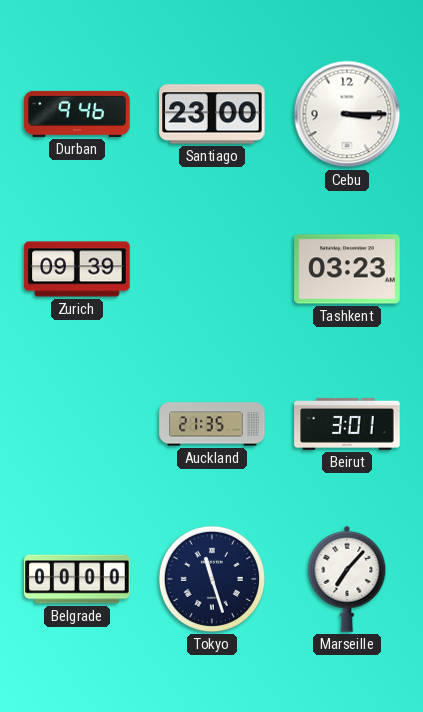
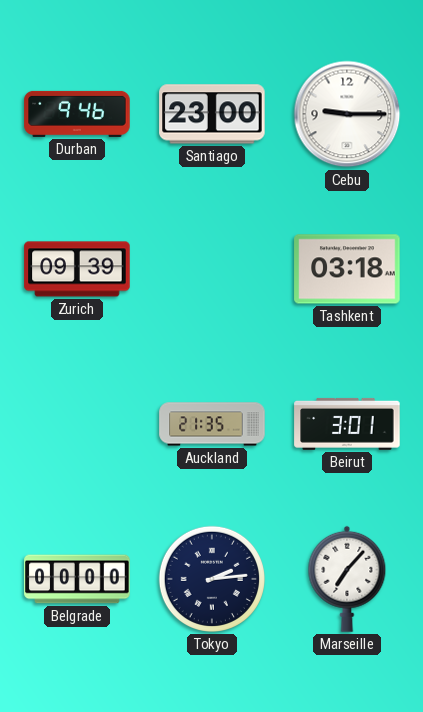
Cebu: 3:15 -> 9:15
Tashkent: 03:23 -> 03:18
Tokyo: 11:27 -> 2:14
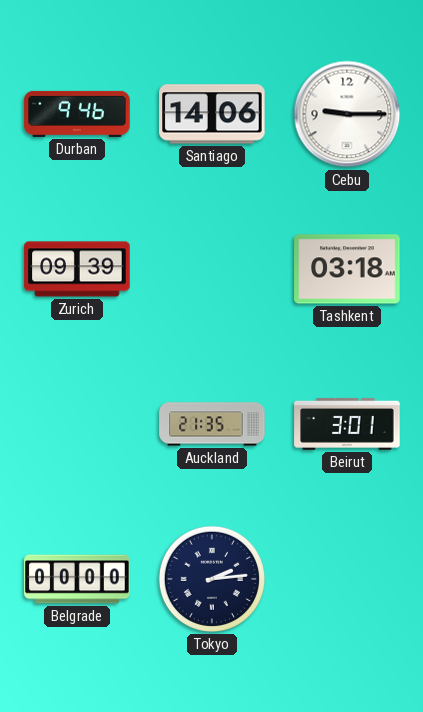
Santiago: 23:00 -> 14:06
Marseille: 7:07 -> none
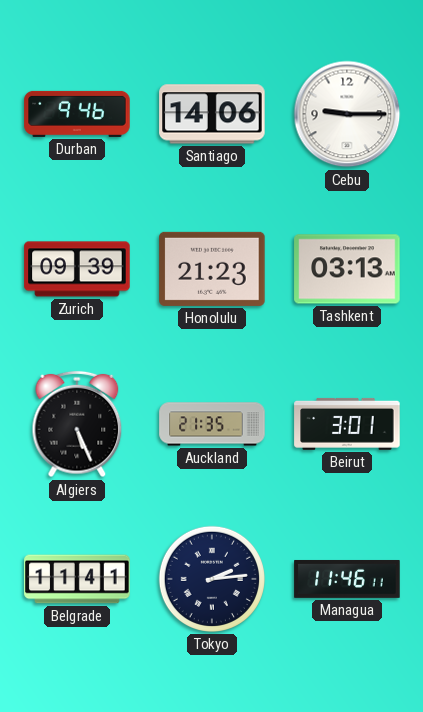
Honolulu: none -> 21:23
Tashkent: 03:18 -> 03:13
Algiers: none -> 5:26
Belgrade: 00:00 -> 11:41
Managua: none -> 11:46
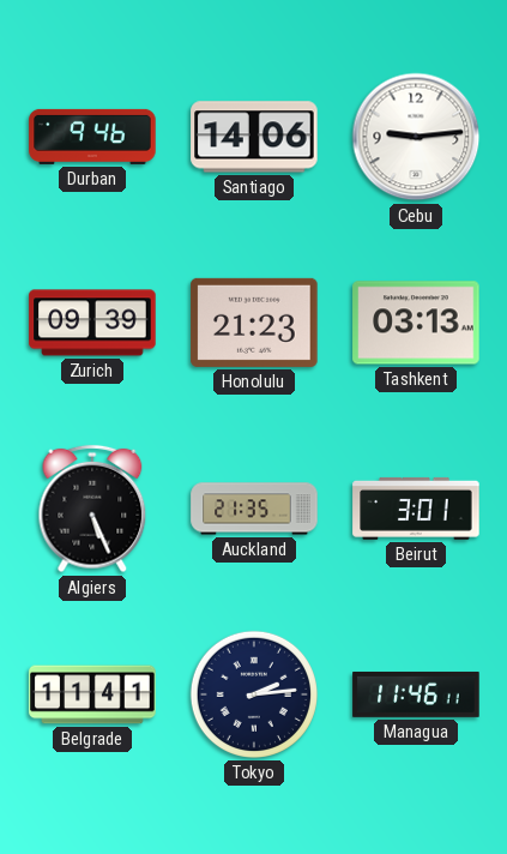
Cebu: 9:15 -> 9:14
